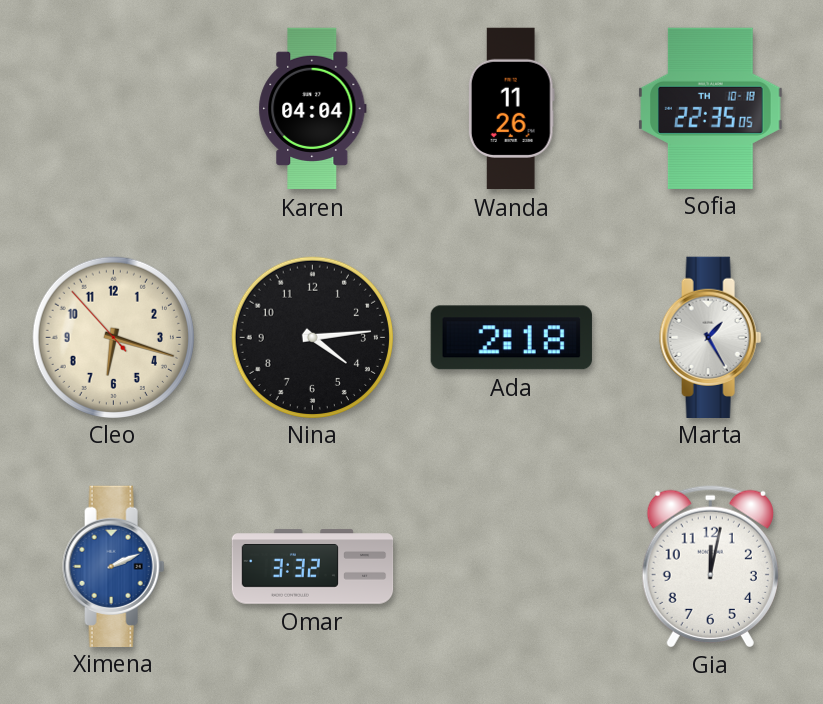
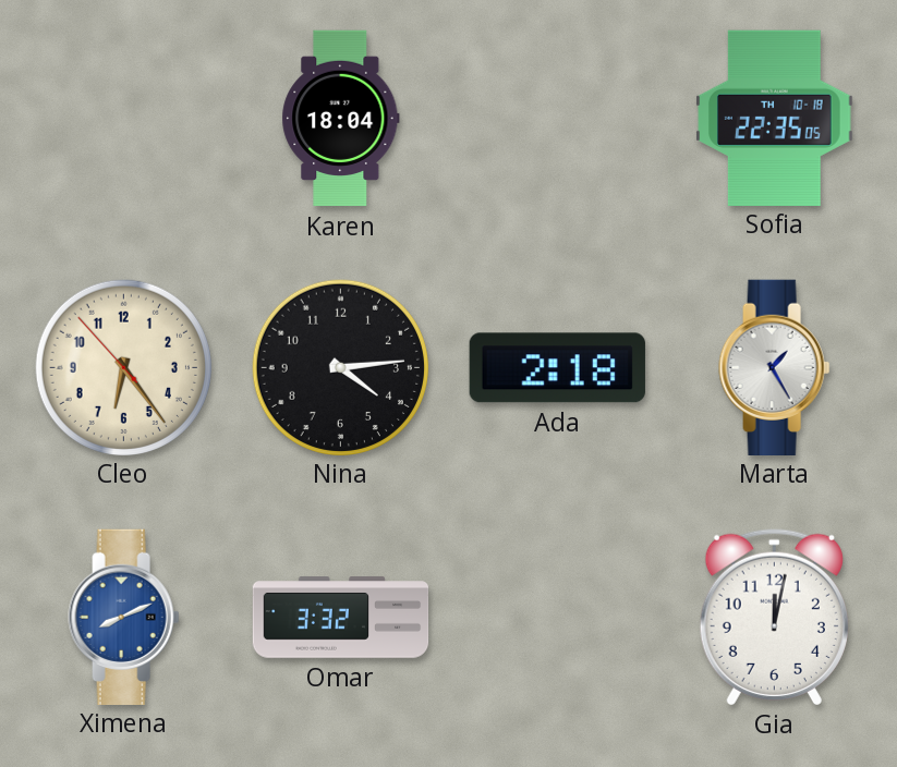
Karen: 04:04 -> 18:04
Wanda: 11:26 -> none
Cleo: 6:17 -> 6:23
Ximena: 2:11 -> 8:11
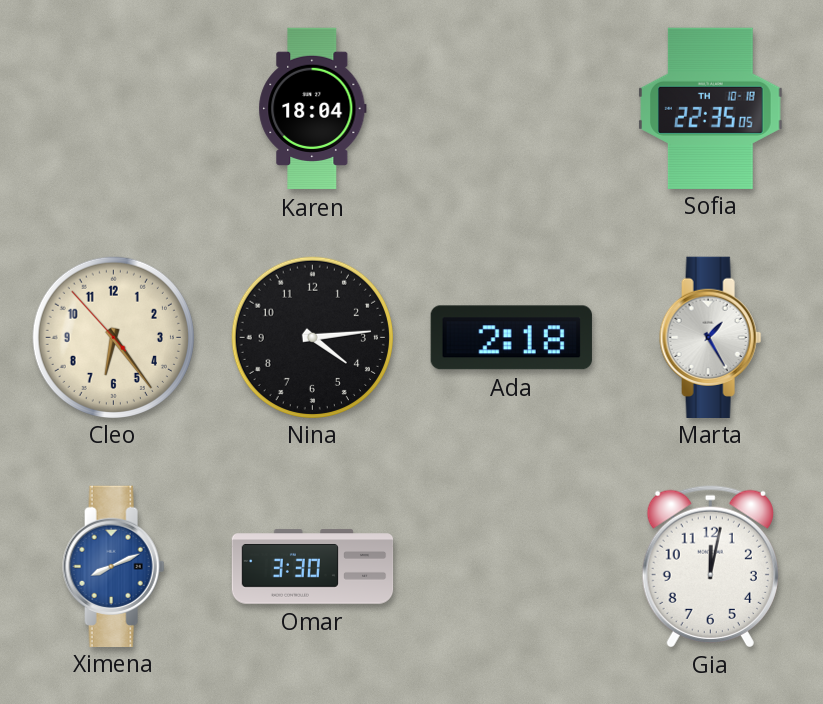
Omar: 3:32 -> 3:30
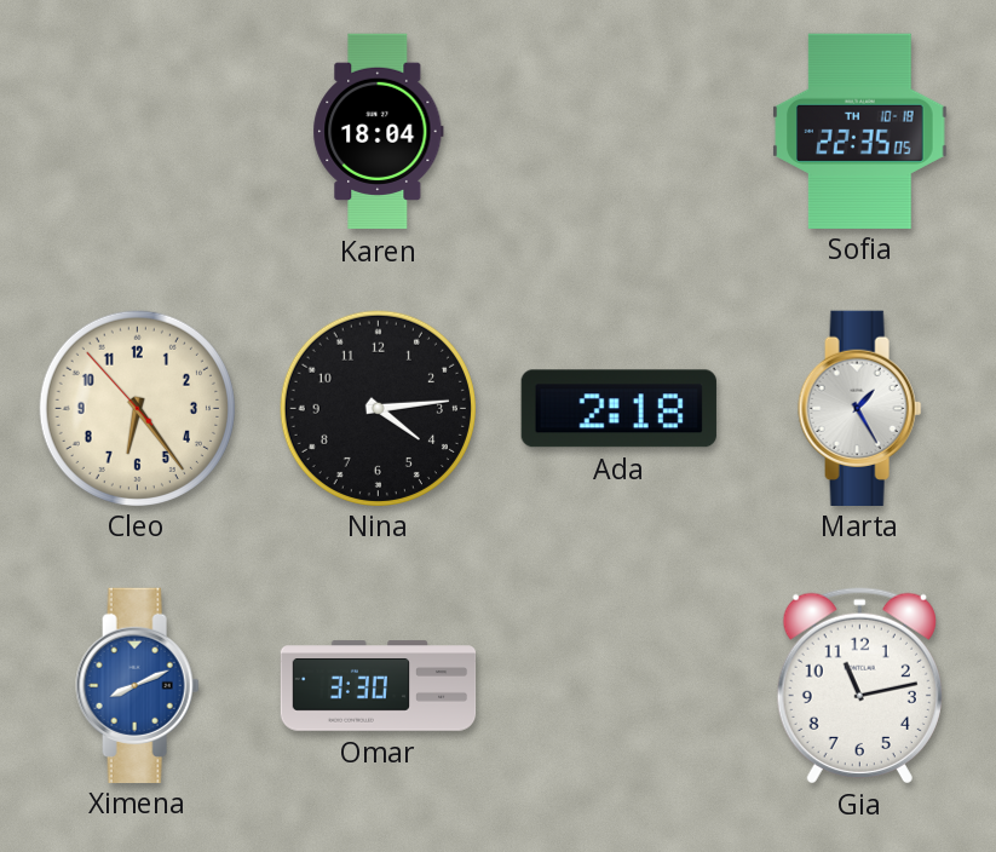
Gia: 12:02 -> 11:13
